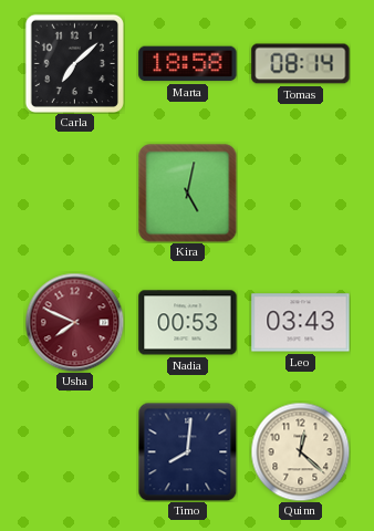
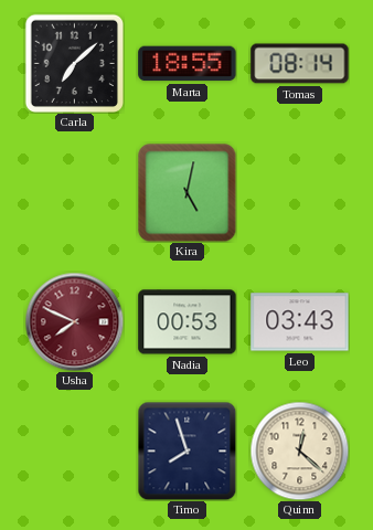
Marta: 18:58 -> 18:55
Timo: 8:01 -> 7:57
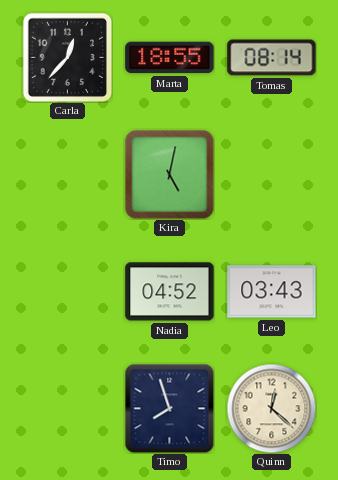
Carla: 7:08 -> 12:37
Usha: 7:49 -> none
Nadia: 00:53 -> 04:52
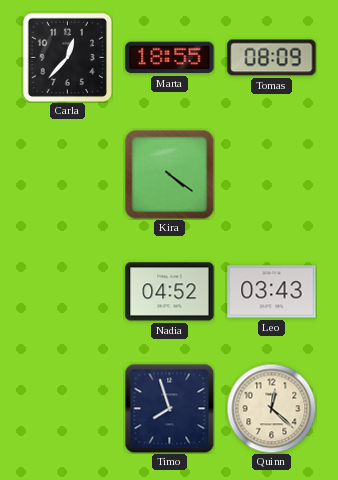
Tomas: 08:14 -> 08:09
Kira: 5:02 -> 4:21
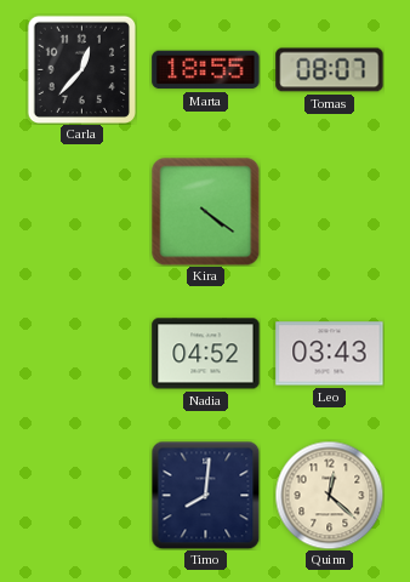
Tomas: 08:09 -> 08:07
Timo: 7:57 -> 8:01
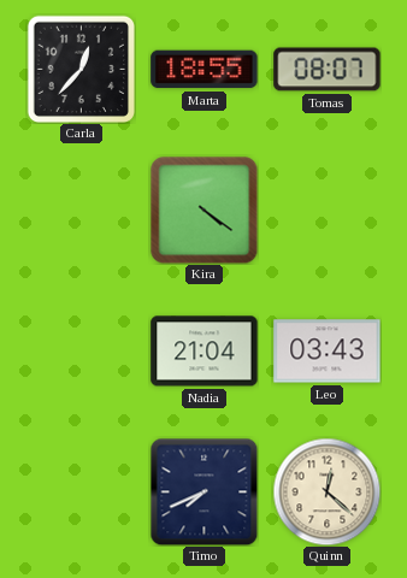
Nadia: 04:52 -> 21:04
Timo: 8:01 -> 7:41
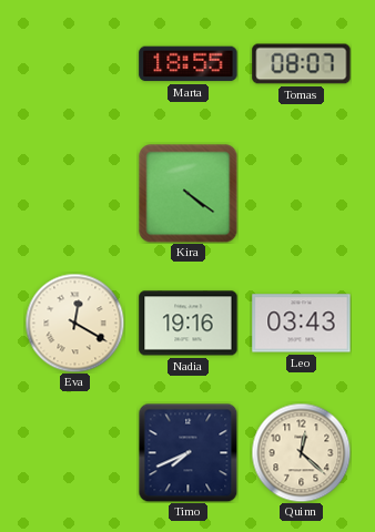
Carla: 12:37 -> none
Eva: none -> 12:20
Nadia: 21:04 -> 19:16
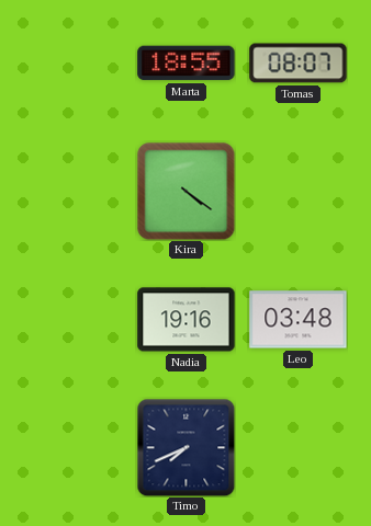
Eva: 12:20 -> none
Leo: 03:43 -> 03:48
Quinn: 12:22 -> none
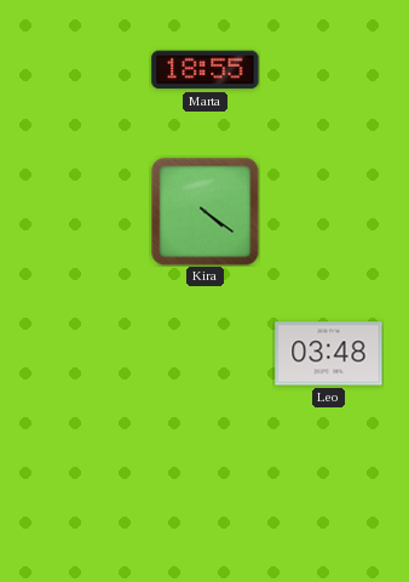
Tomas: 08:07 -> none
Nadia: 19:16 -> none
Timo: 7:41 -> none
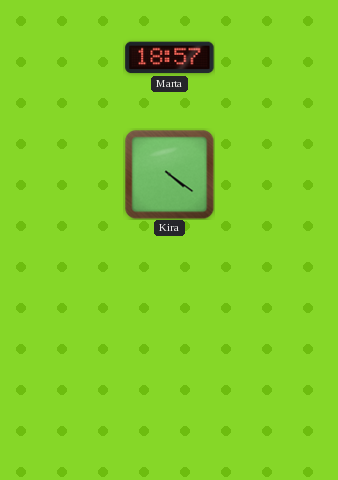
Marta: 18:55 -> 18:57
Leo: 03:48 -> none
